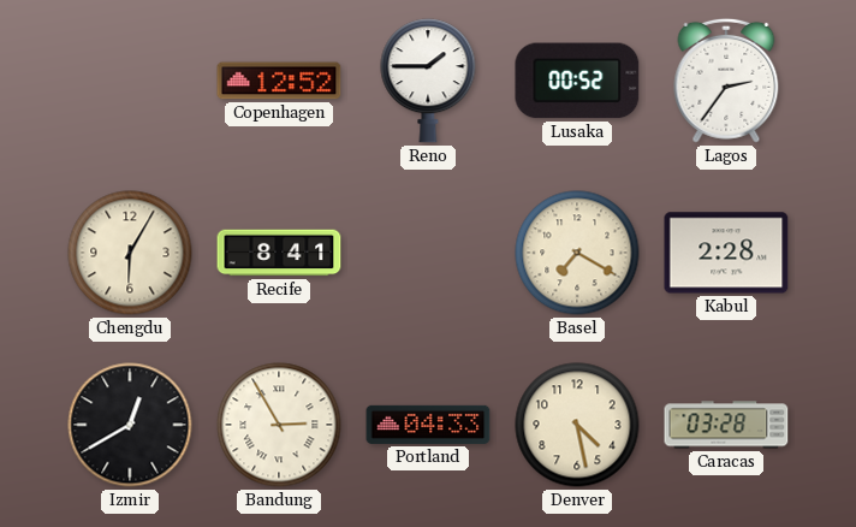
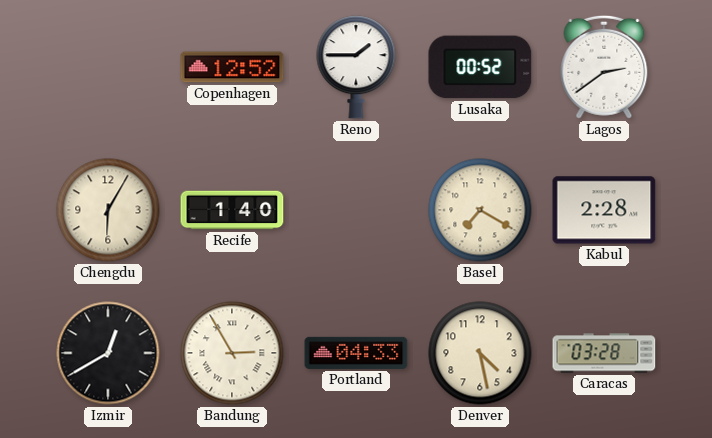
Lagos: 2:36 -> 2:39
Recife: 8:41 -> 1:40
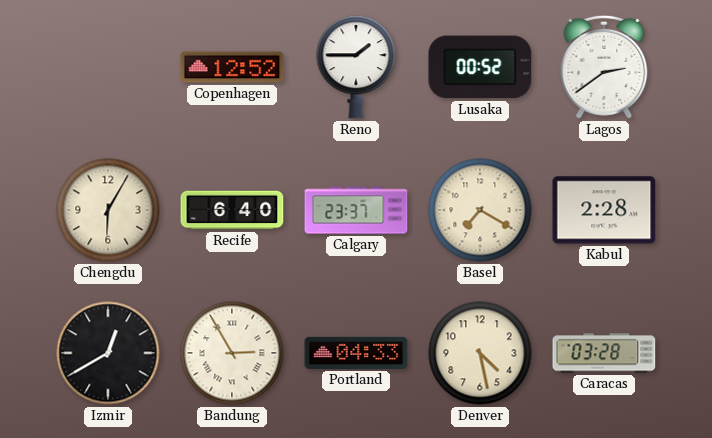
Recife: 1:40 -> 6:40
Calgary: none -> 23:37
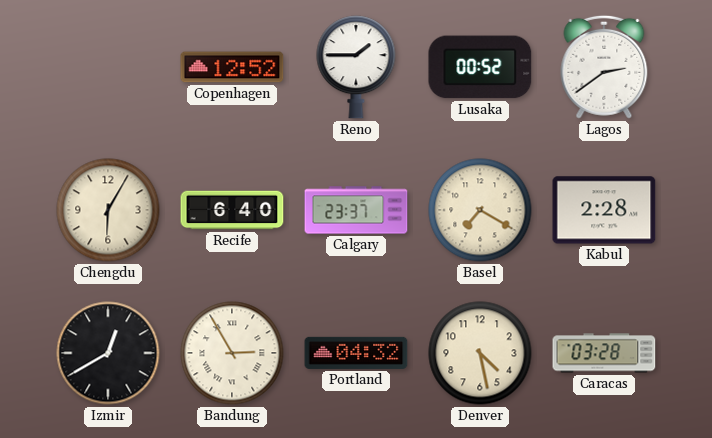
Portland: 04:33 -> 04:32
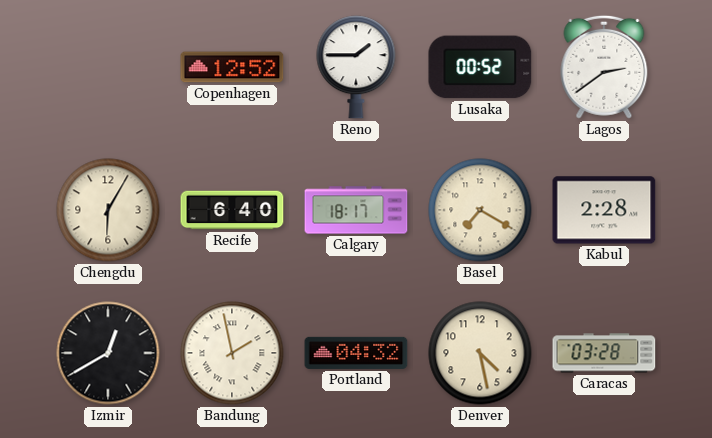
Calgary: 23:37 -> 18:17
Bandung: 2:55 -> 1:58
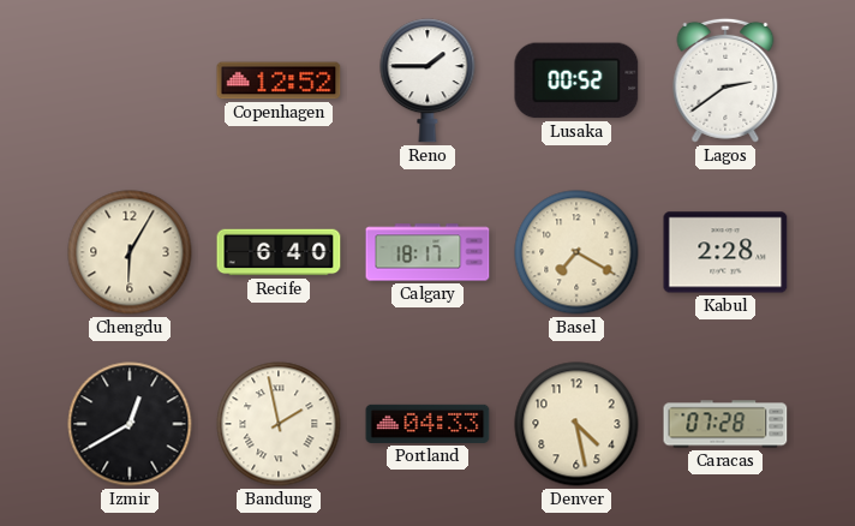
Portland: 04:32 -> 04:33
Caracas: 03:28 -> 07:28
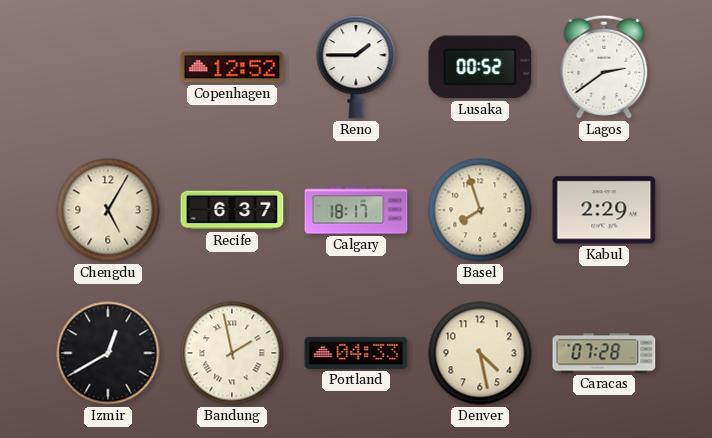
Chengdu: 6:05 -> 5:05
Recife: 6:40 -> 6:37
Basel: 7:20 -> 7:57
Kabul: 2:28 -> 2:29
